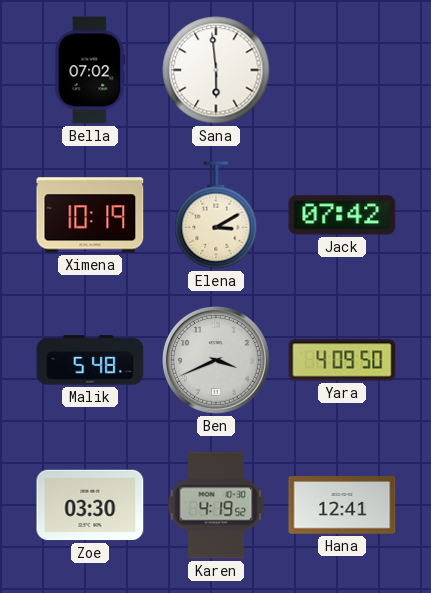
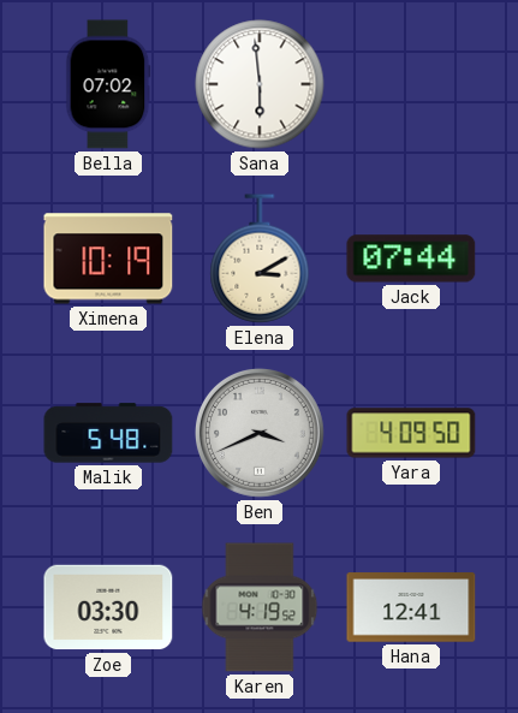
Jack: 07:42 -> 07:44
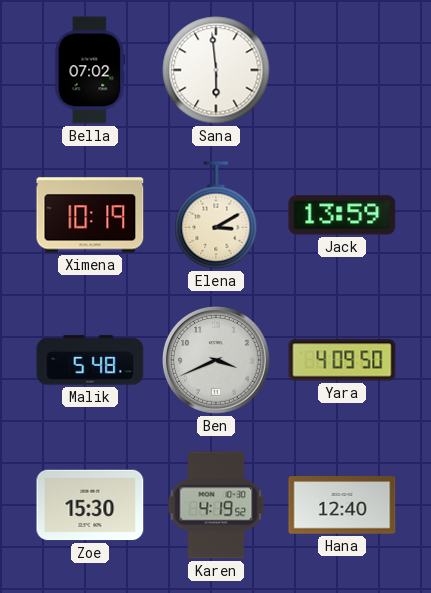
Jack: 07:44 -> 13:59
Zoe: 03:30 -> 15:30
Hana: 12:41 -> 12:40
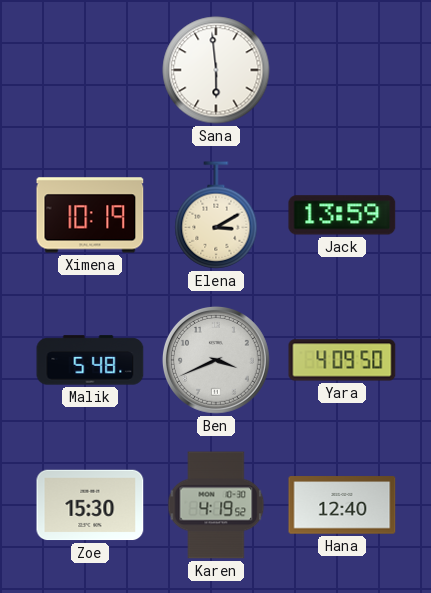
Bella: 07:02 -> none
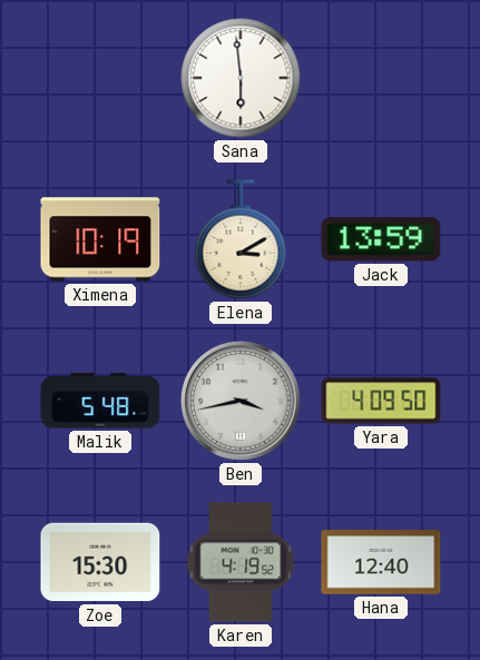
Ben: 3:41 -> 3:43
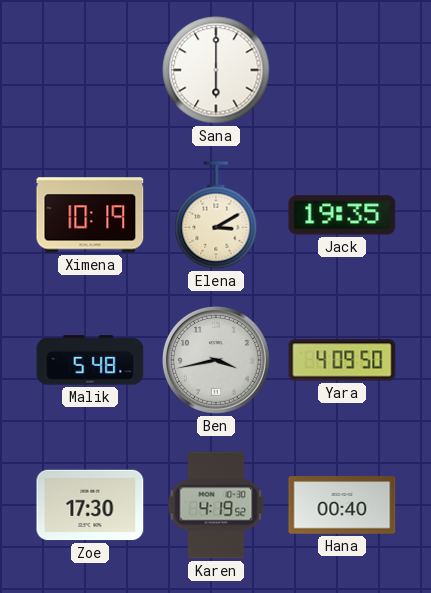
Sana: 5:59 -> 6:00
Jack: 13:59 -> 19:35
Zoe: 15:30 -> 17:30
Hana: 12:40 -> 00:40
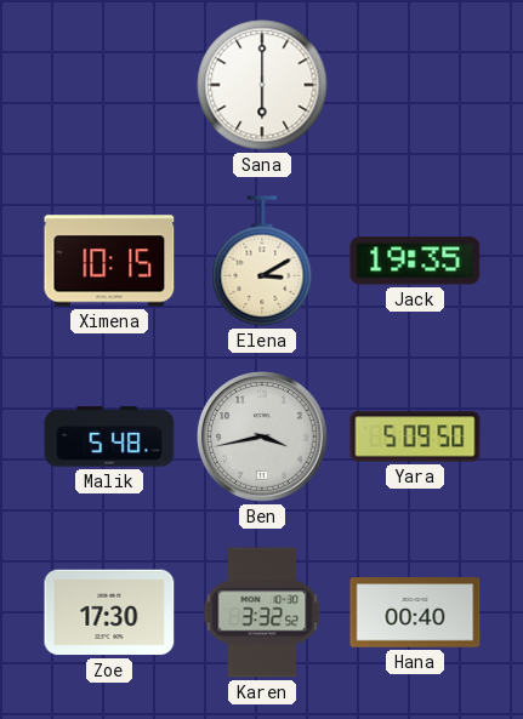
Ximena: 10:19 -> 10:15
Yara: 4:09 -> 5:09
Karen: 4:19 -> 3:32
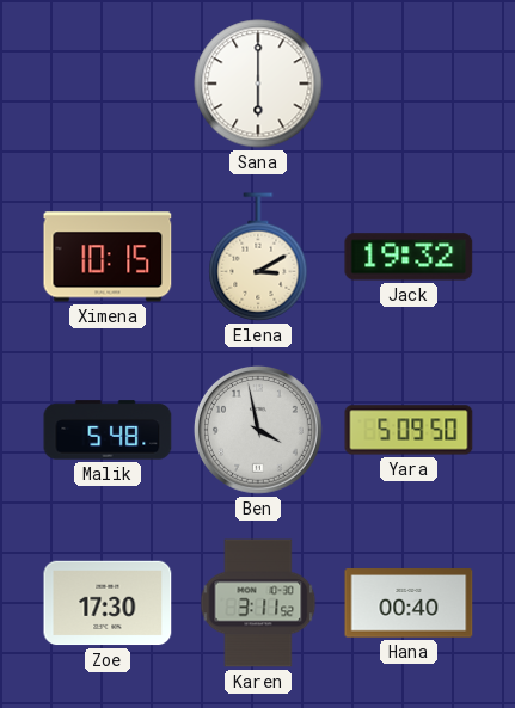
Jack: 19:35 -> 19:32
Ben: 3:43 -> 3:58
Karen: 3:32 -> 3:11
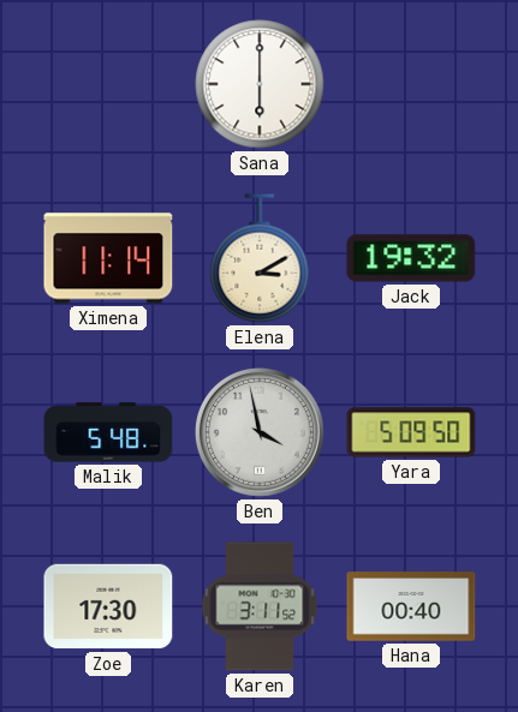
Ximena: 10:15 -> 11:14
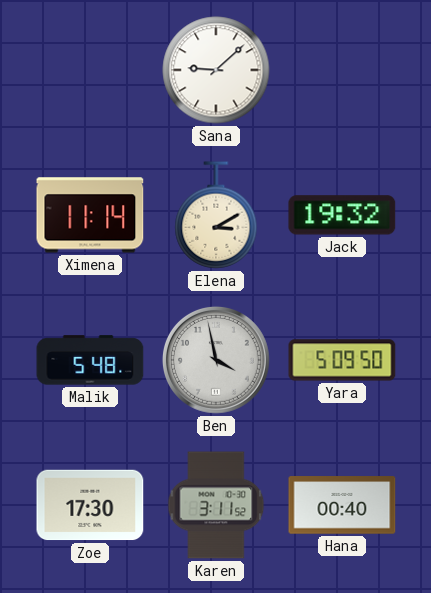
Sana: 6:00 -> 9:08
